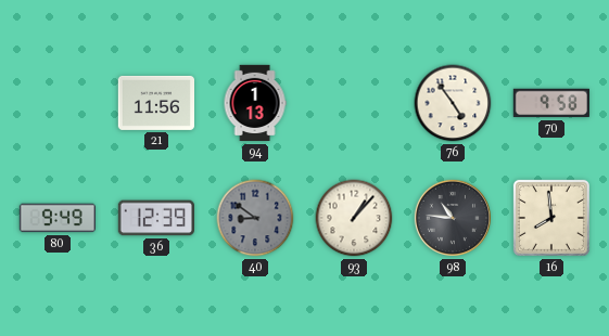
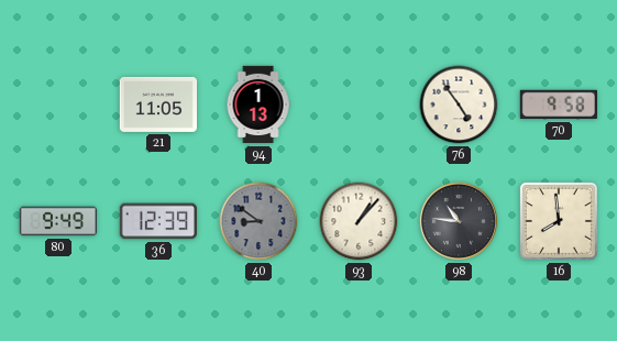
21: 11:56 -> 11:05
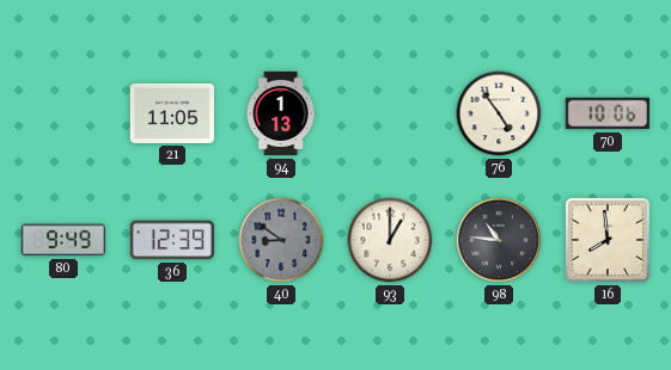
70: 9:58 -> 10:06
93: 1:07 -> 1:00
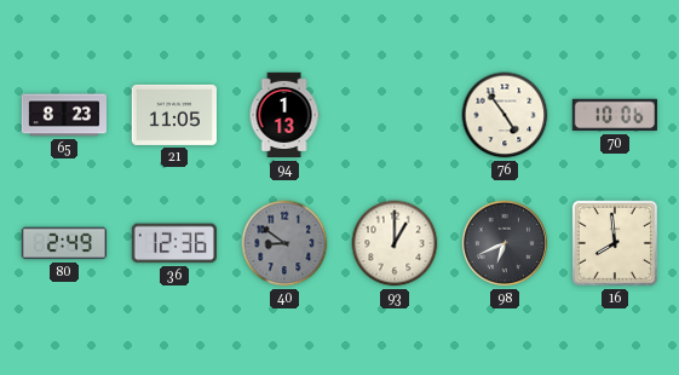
65: none -> 8:23
80: 9:49 -> 2:49
36: 12:39 -> 12:36
98: 10:46 -> 6:41
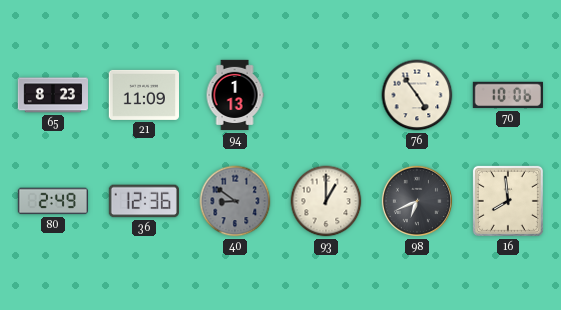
21: 11:05 -> 11:09
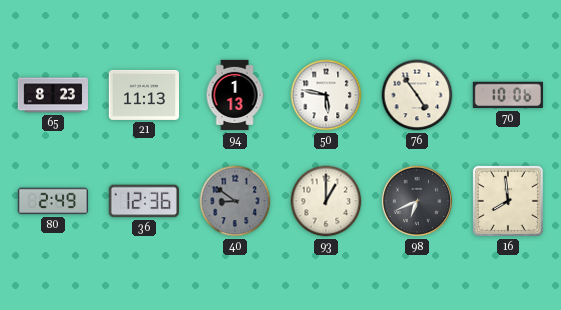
21: 11:09 -> 11:13
50: none -> 5:47
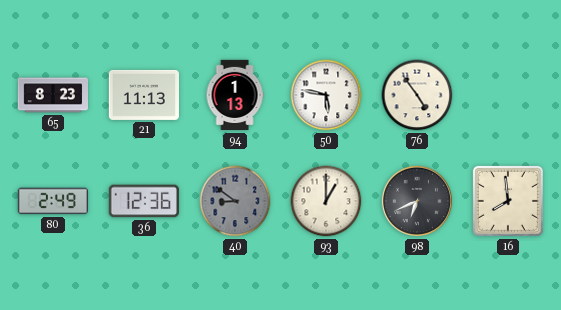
70: 10:06 -> none
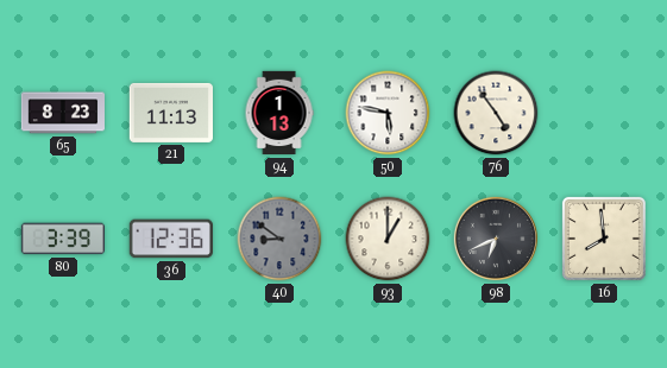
80: 2:49 -> 3:39
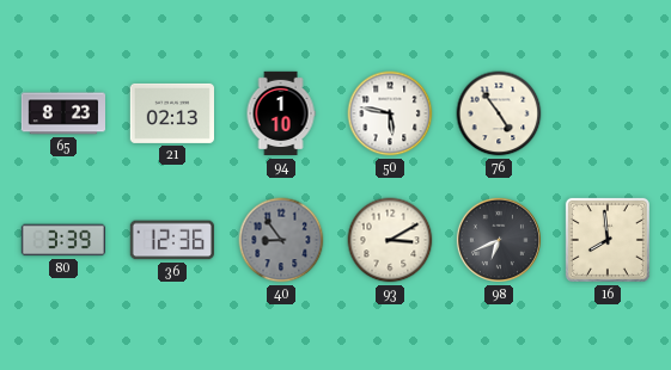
21: 11:13 -> 02:13
94: 1:13 -> 1:10
40: 8:51 -> 8:54
93: 1:00 -> 3:10
